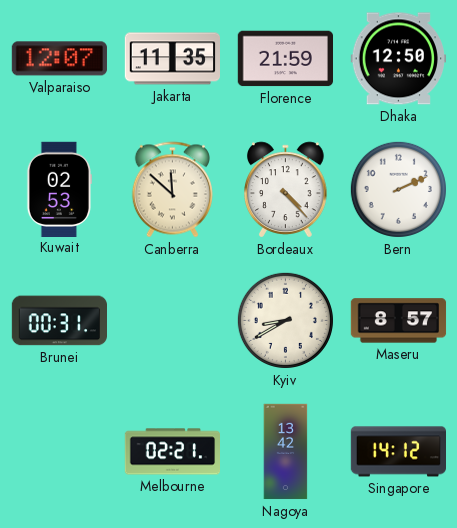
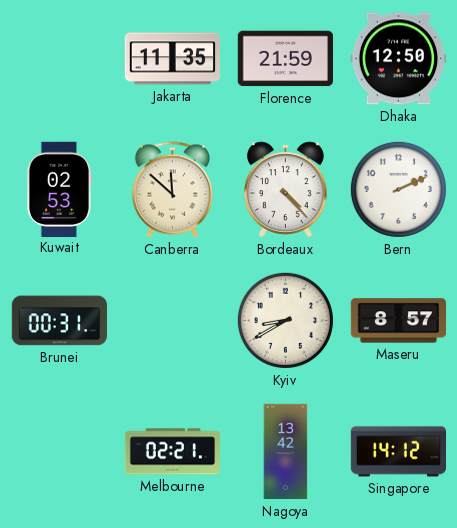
Valparaiso: 12:07 -> none
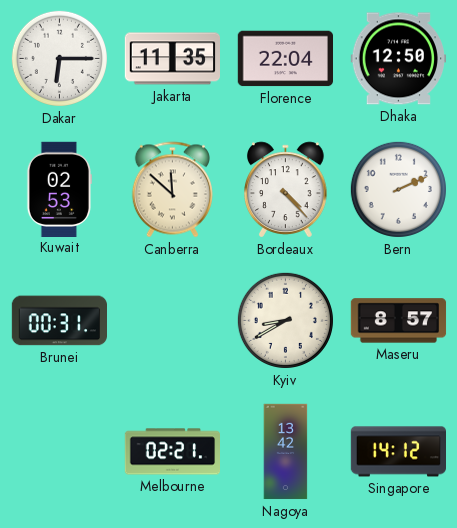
Dakar: none -> 6:15
Florence: 21:59 -> 22:04
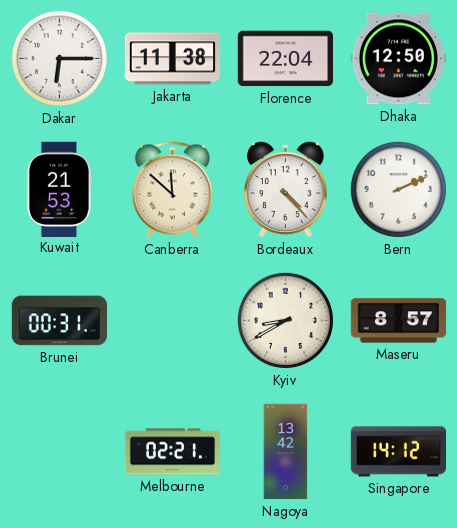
Jakarta: 11:35 -> 11:38
Kuwait: 02:53 -> 21:53
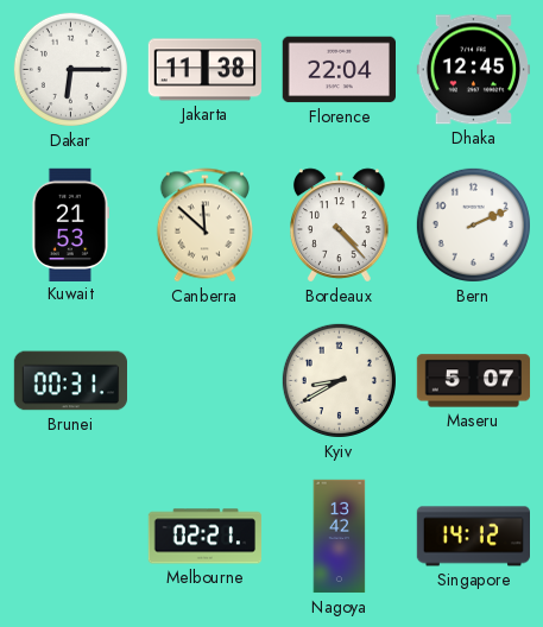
Dhaka: 12:50 -> 12:45
Maseru: 8:57 -> 5:07
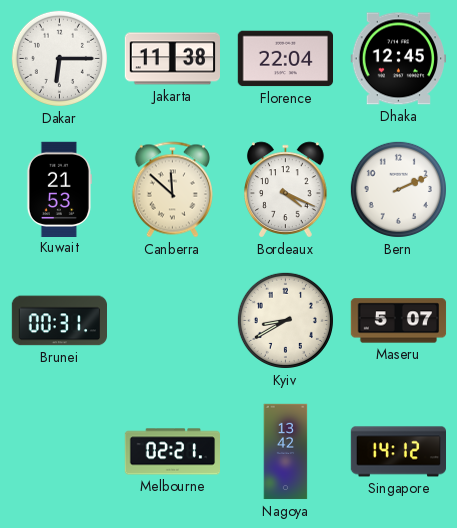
Bordeaux: 4:23 -> 4:19
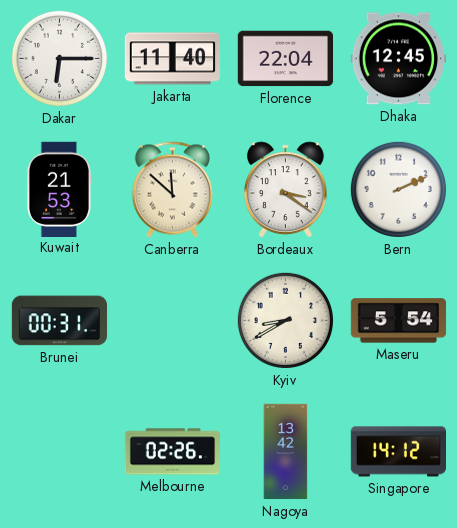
Jakarta: 11:38 -> 11:40
Bordeaux: 4:19 -> 3:21
Maseru: 5:07 -> 5:54
Melbourne: 02:21 -> 02:26
